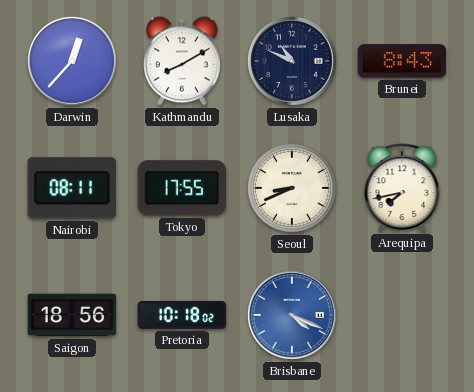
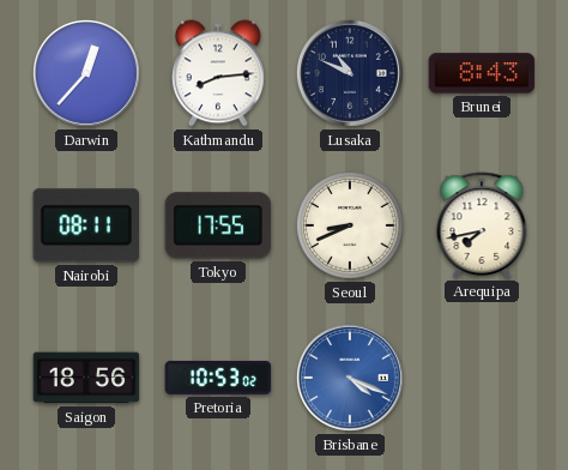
Kathmandu: 8:10 -> 8:14
Pretoria: 10:18 -> 10:53
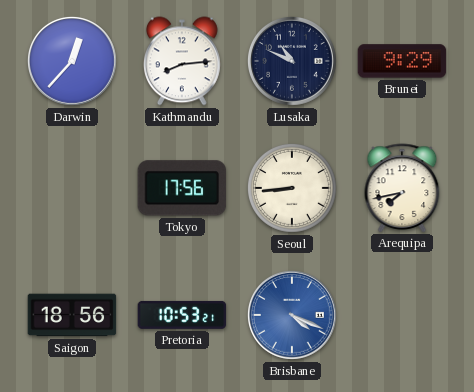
Brunei: 8:43 -> 9:29
Nairobi: 08:11 -> none
Tokyo: 17:55 -> 17:56
Seoul: 8:41 -> 8:44
Pretoria: 10:53:02 -> 10:53:21
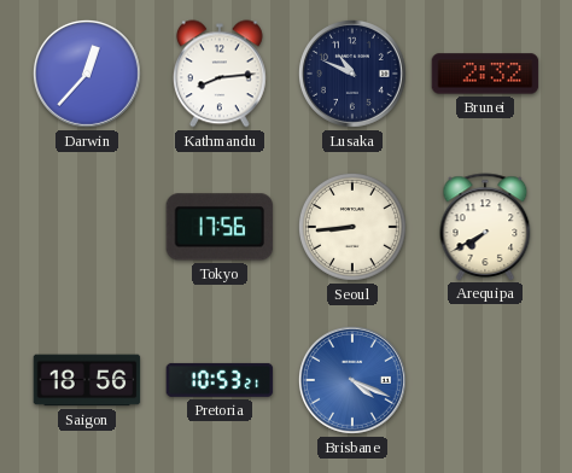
Brunei: 9:29 -> 2:32
Arequipa: 7:43 -> 7:40
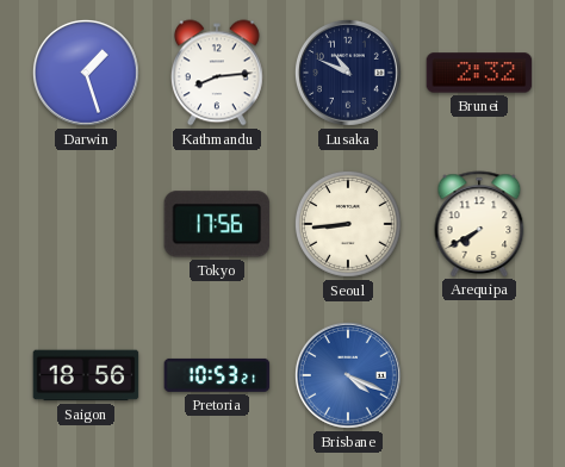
Darwin: 12:37 -> 1:27
